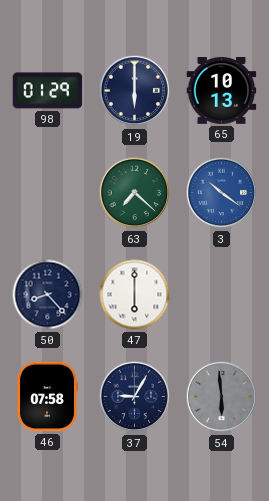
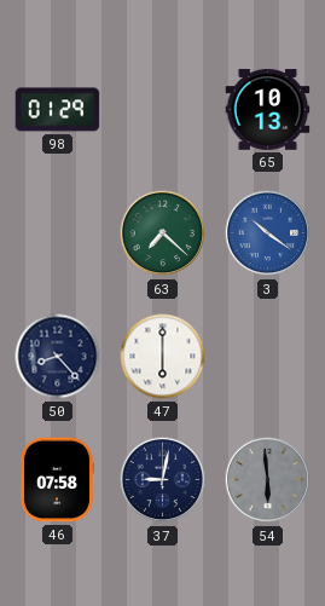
19: 6:00 -> none
37: 9:05 -> 9:02
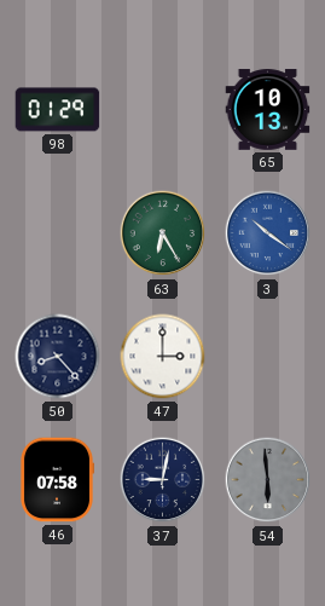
63: 7:22 -> 6:25
47: 6:00 -> 3:00
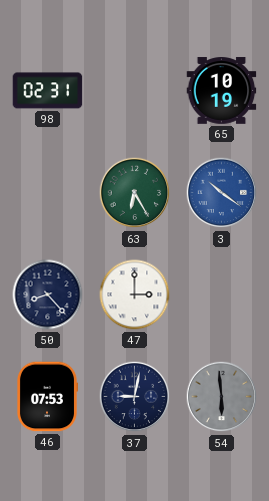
98: 01:29 -> 02:31
65: 10:13 -> 10:19
46: 07:58 -> 07:53
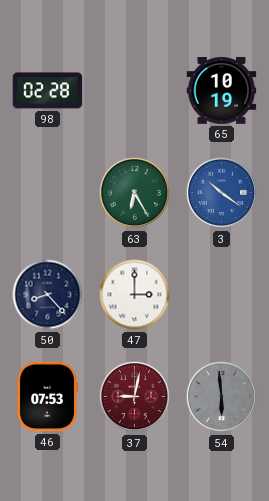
98: 02:31 -> 02:28
37 dial: navy -> burgundy
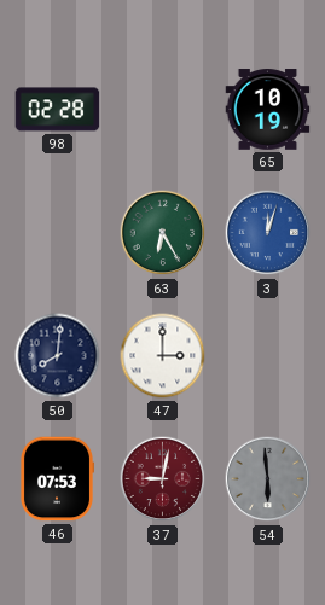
3: 10:21 -> 12:03
50: 8:23 -> 8:01
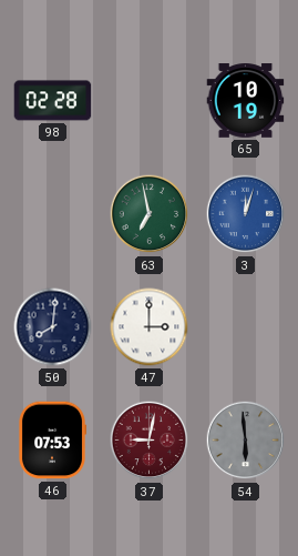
63: 6:25 -> 6:58
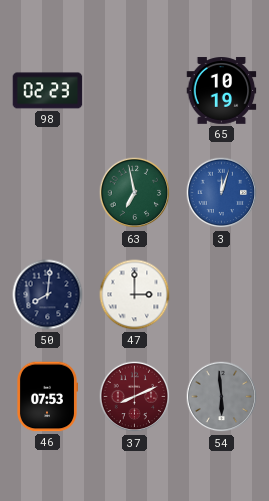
98: 02:28 -> 02:23
37: 9:02 -> 8:11
